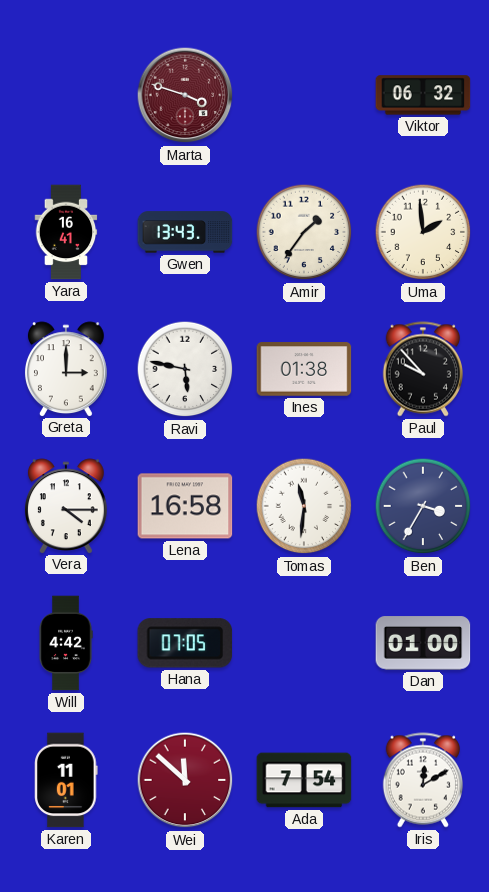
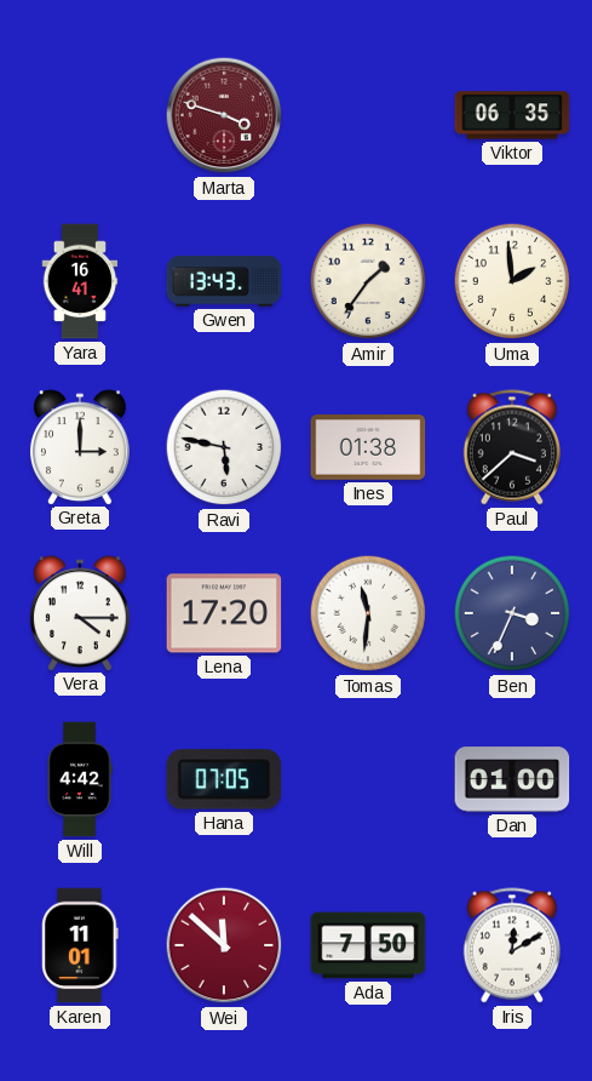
Viktor: 06:32 -> 06:35
Paul: 9:53 -> 3:38
Lena: 16:58 -> 17:20
Ben: 3:35 -> 3:34
Ada: 7:54 -> 7:50
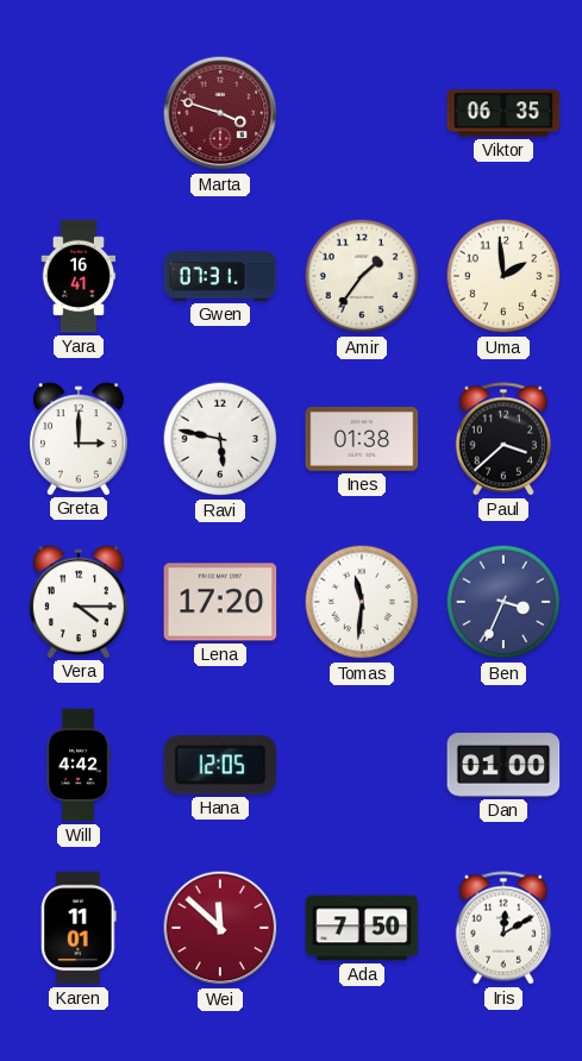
Gwen: 13:43 -> 07:31
Hana: 07:05 -> 12:05
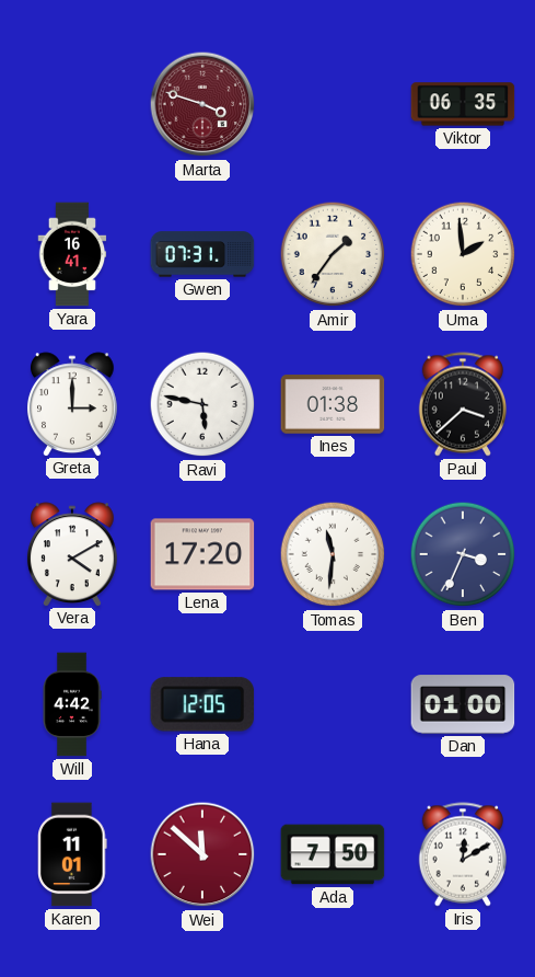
Vera: 4:15 -> 4:10
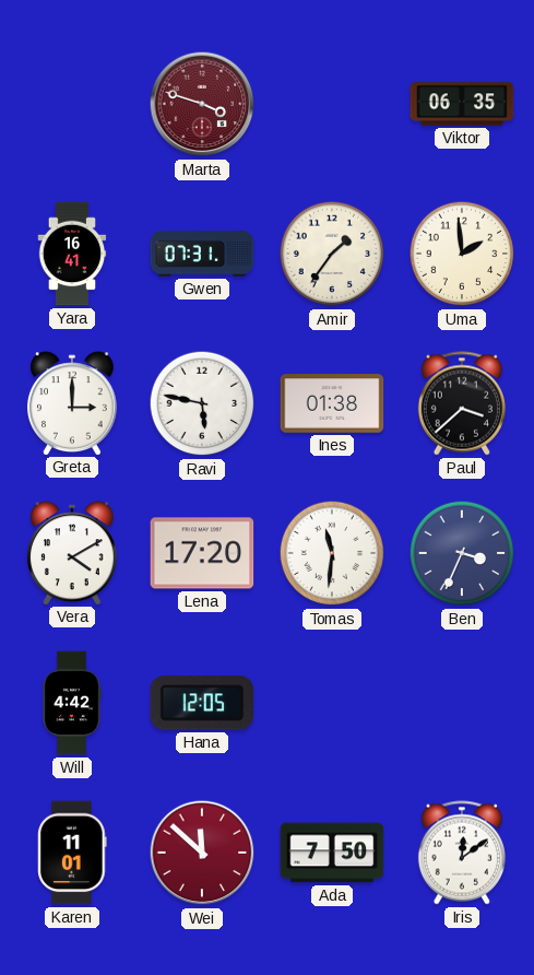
Dan: 01:00 -> none
Iris: 12:10 -> 12:09
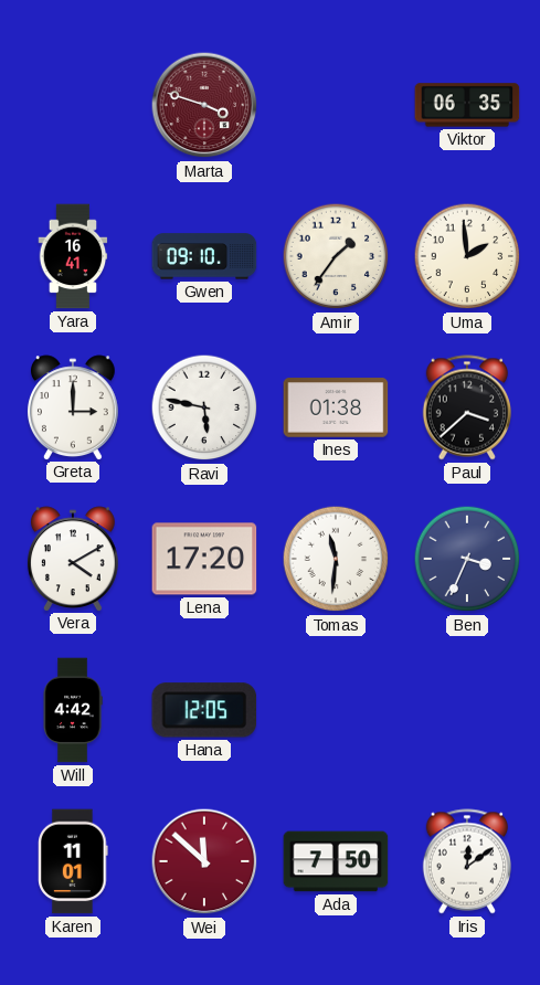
Gwen: 07:31 -> 09:10
